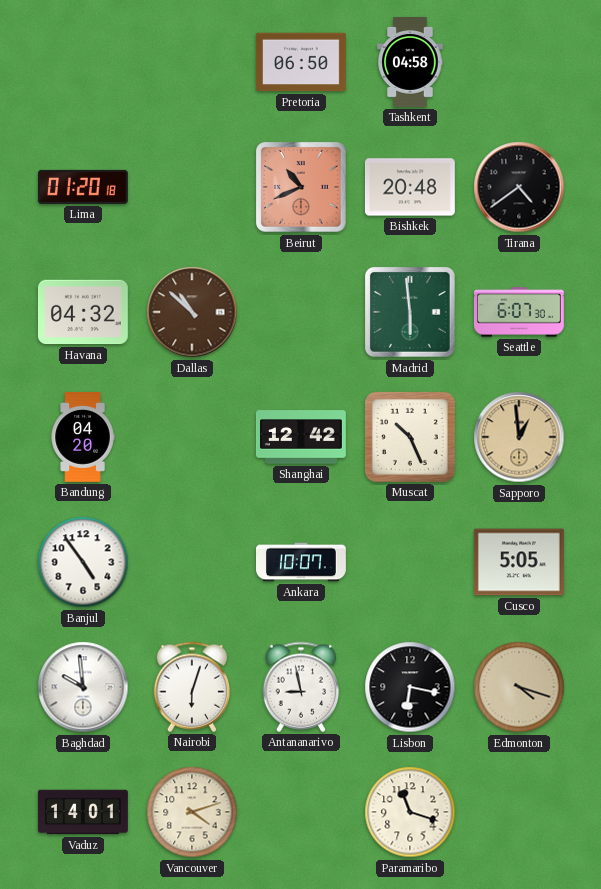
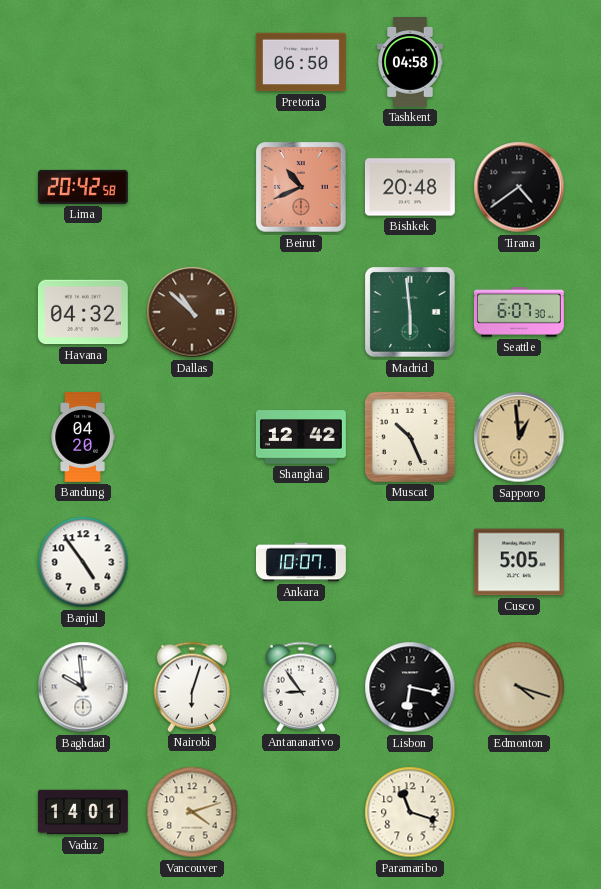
Lima: 01:20 -> 20:42
Antananarivo: 8:58 -> 8:54
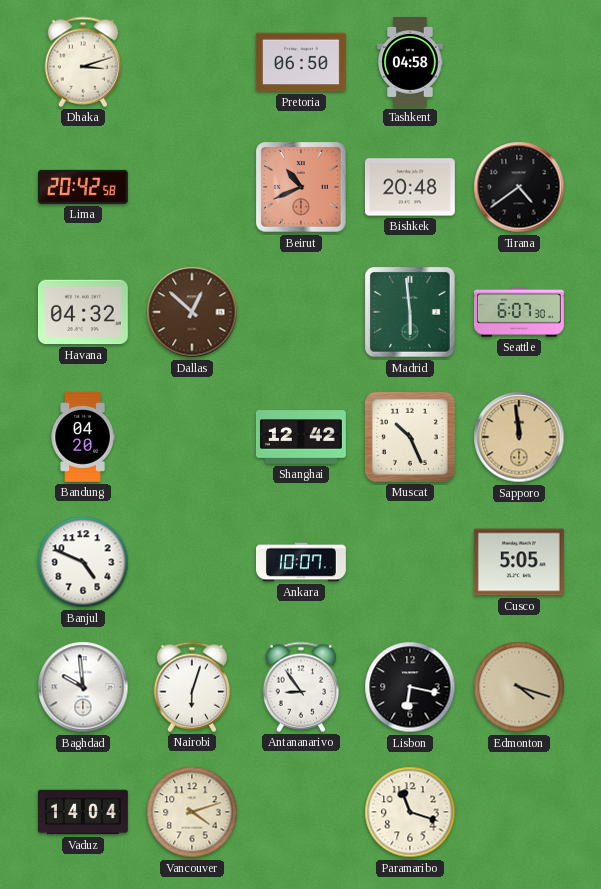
Dhaka: none -> 3:12
Dallas: 10:52 -> 12:52
Sapporo: 12:59 -> 11:59
Banjul: 4:54 -> 4:49
Vaduz: 14:01 -> 14:04
